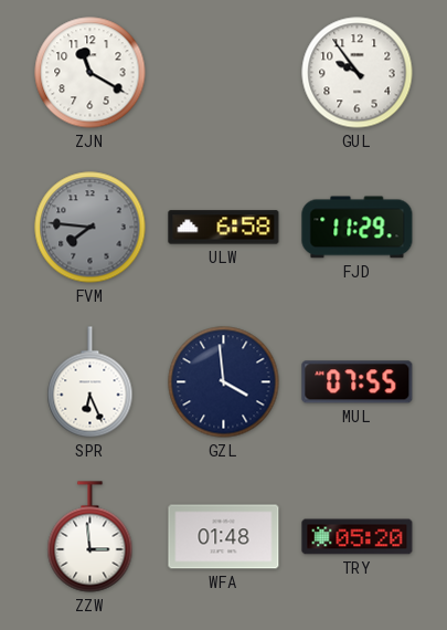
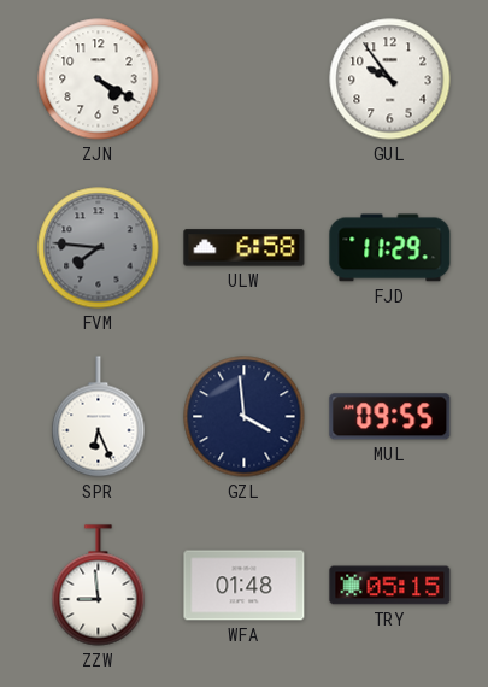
ZJN: 11:20 -> 4:20
MUL: 07:55 -> 09:55
ZZW: 2:59 -> 8:59
TRY: 05:20 -> 05:15
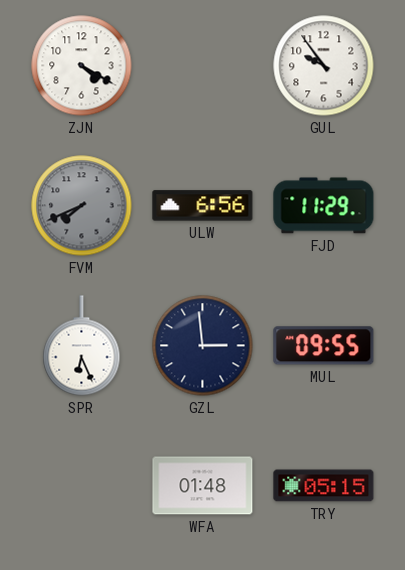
FVM: 7:46 -> 7:41
ULW: 6:58 -> 6:56
GZL: 3:59 -> 2:59
ZZW: 8:59 -> none
